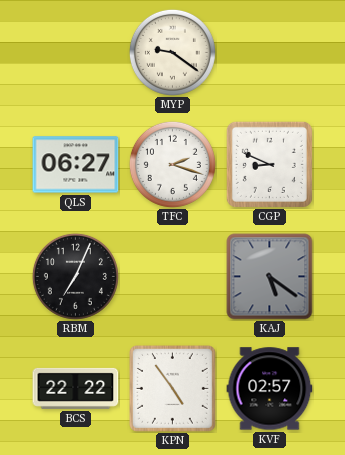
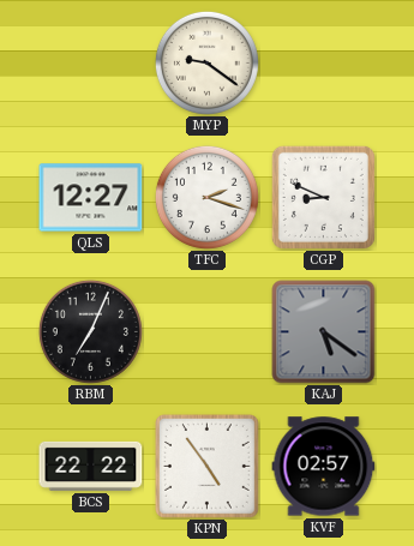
QLS: 06:27 -> 12:27
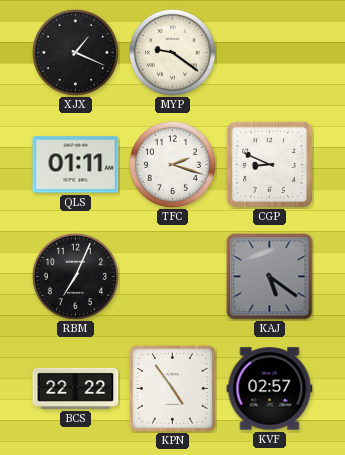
XJX: none -> 1:19
QLS: 12:27 -> 01:11
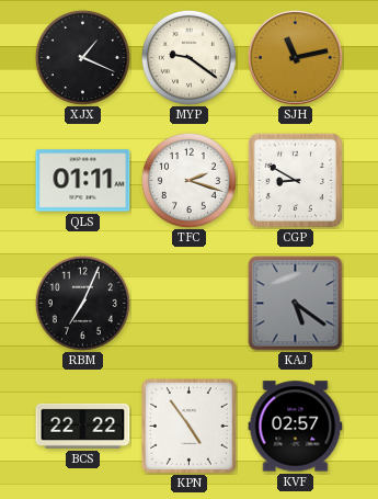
SJH: none -> 11:13
CGP: 8:49 -> 8:50
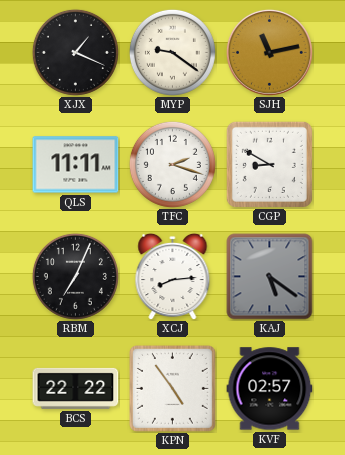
QLS: 01:11 -> 11:11
XCJ: none -> 8:14
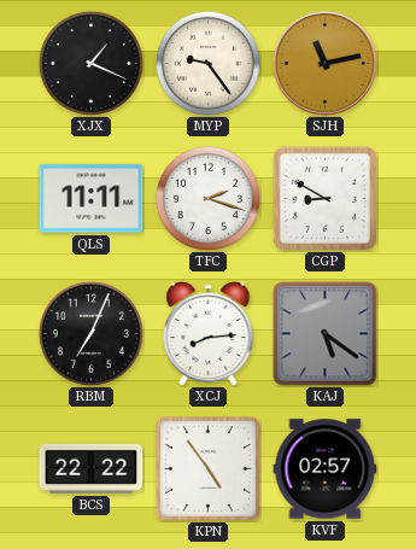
MYP: 9:21 -> 9:24
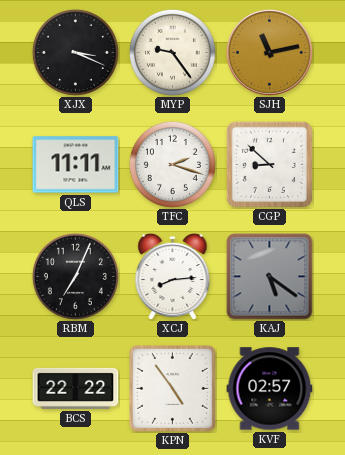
XJX: 1:19 -> 3:19
CGP: 8:50 -> 8:52
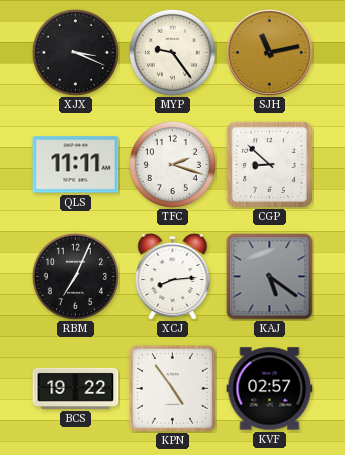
BCS: 22:22 -> 19:22
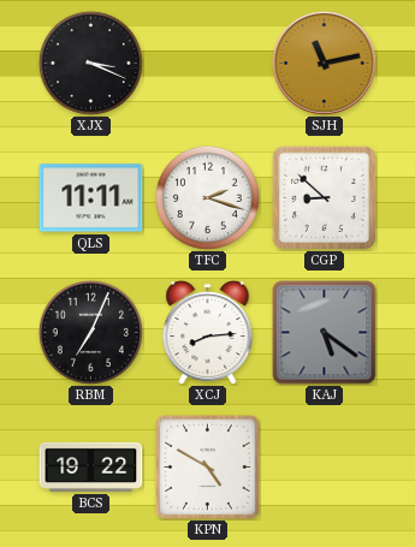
MYP: 9:24 -> none
KPN: 4:54 -> 4:50
KVF: 02:57 -> none
